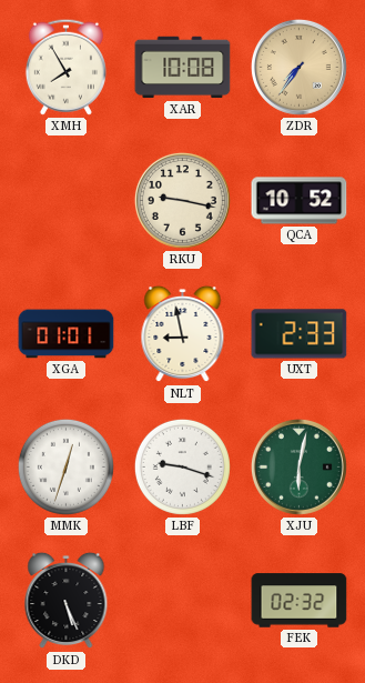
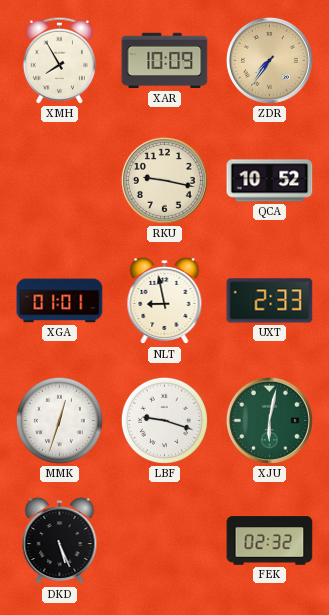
XAR: 10:08 -> 10:09
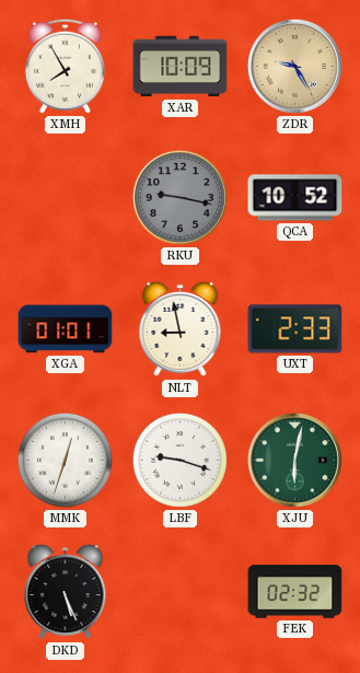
ZDR: 7:36 -> 9:25
RKU dial: cream -> grey
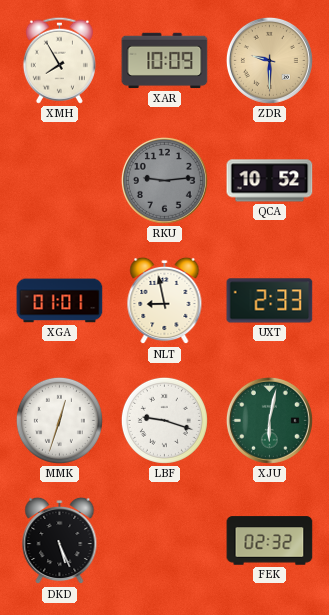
ZDR: 9:25 -> 9:30
RKU: 9:17 -> 9:14
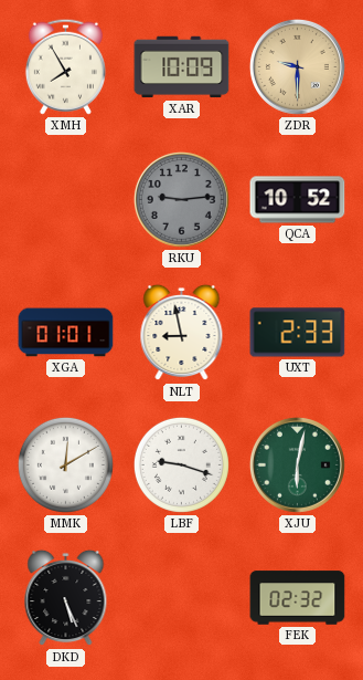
MMK: 12:33 -> 12:10
